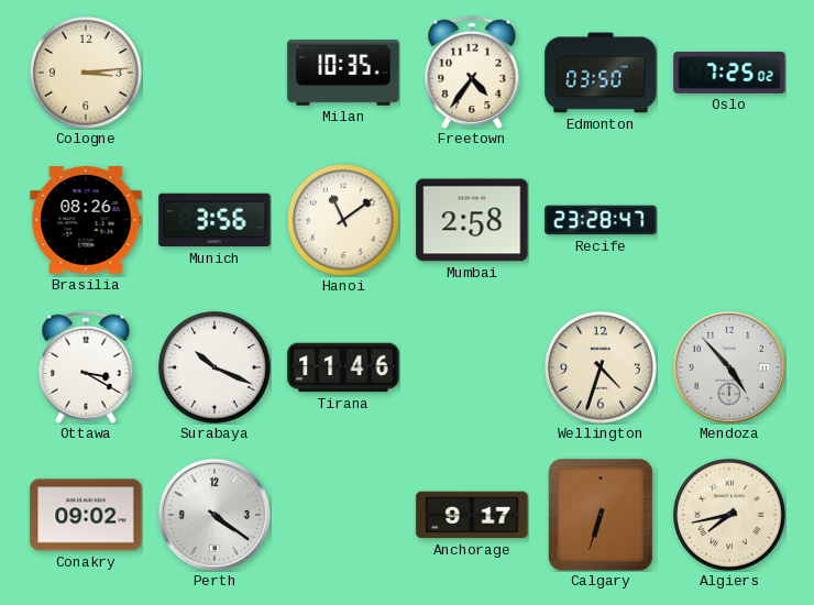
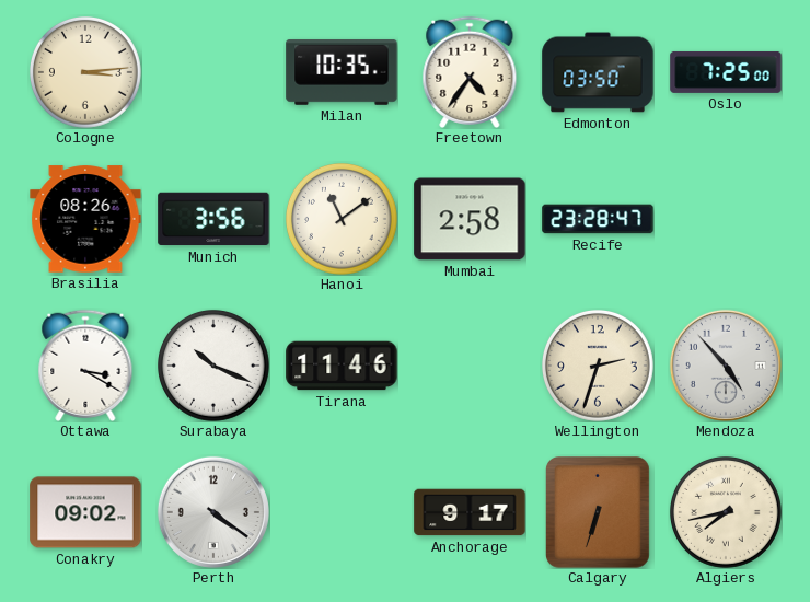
Oslo: 7:25:02 -> 7:25:00
Wellington: 4:33 -> 2:33
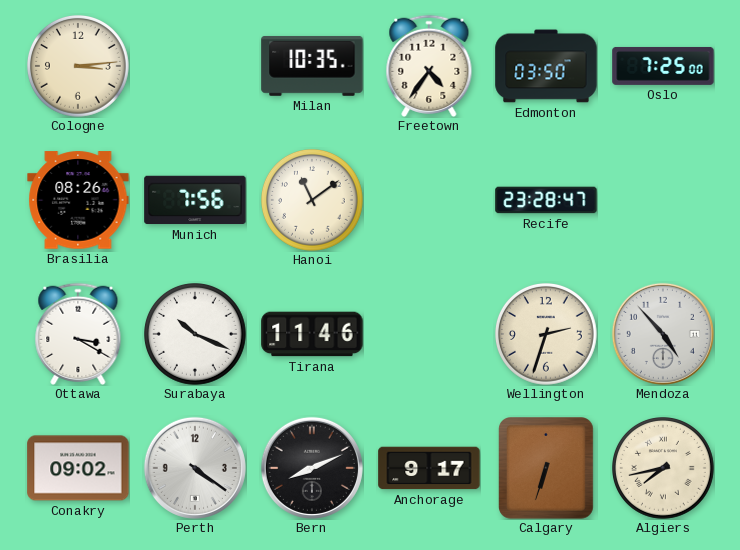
Munich: 3:56 -> 7:56
Mumbai: 2:58 -> none
Bern: none -> 8:11
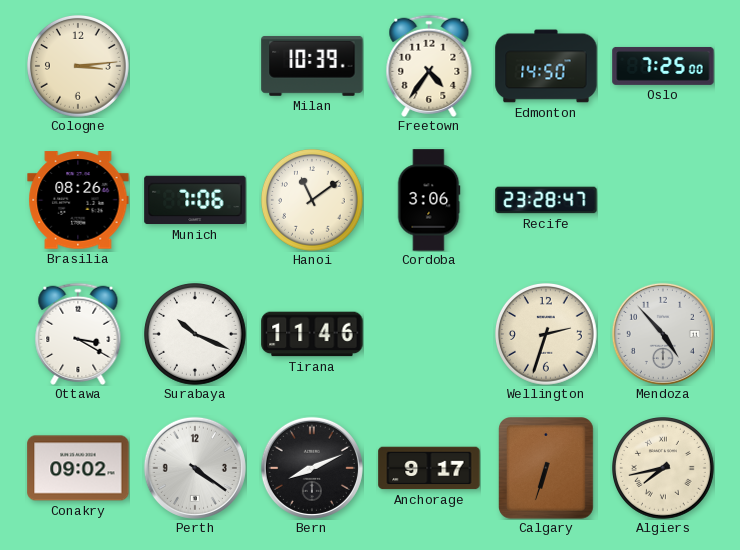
Milan: 10:35 -> 10:39
Edmonton: 03:50 -> 14:50
Munich: 7:56 -> 7:06
Cordoba: none -> 3:06
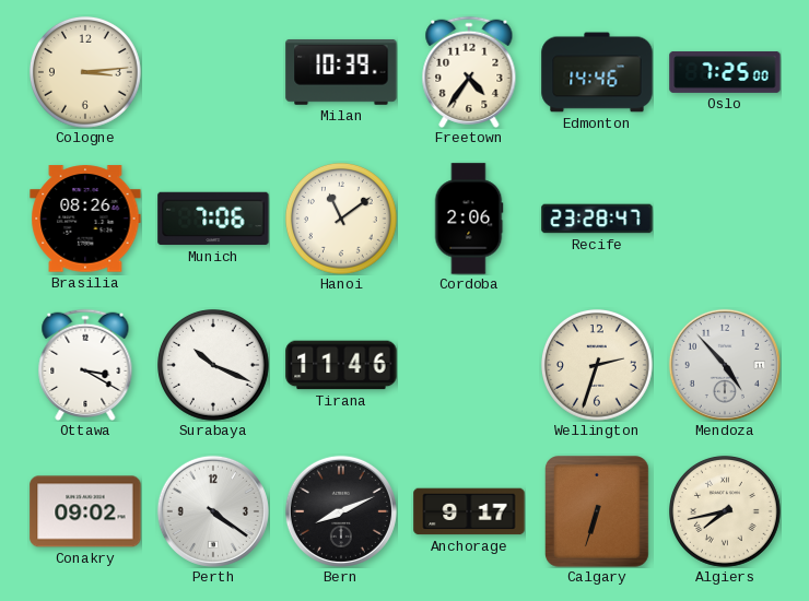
Edmonton: 14:50 -> 14:46
Cordoba: 3:06 -> 2:06
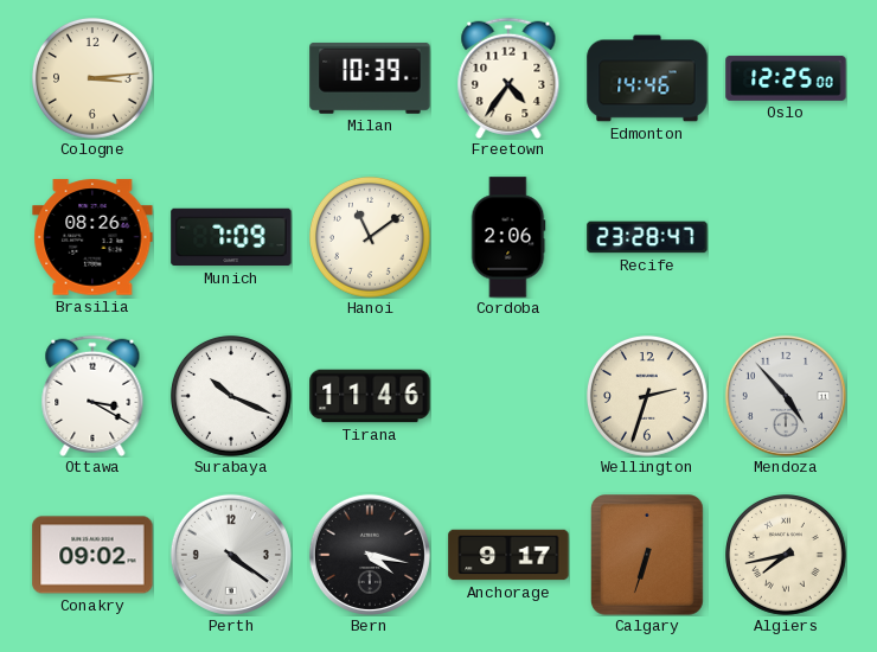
Oslo: 7:25 -> 12:25
Munich: 7:06 -> 7:09
Bern: 8:11 -> 4:17
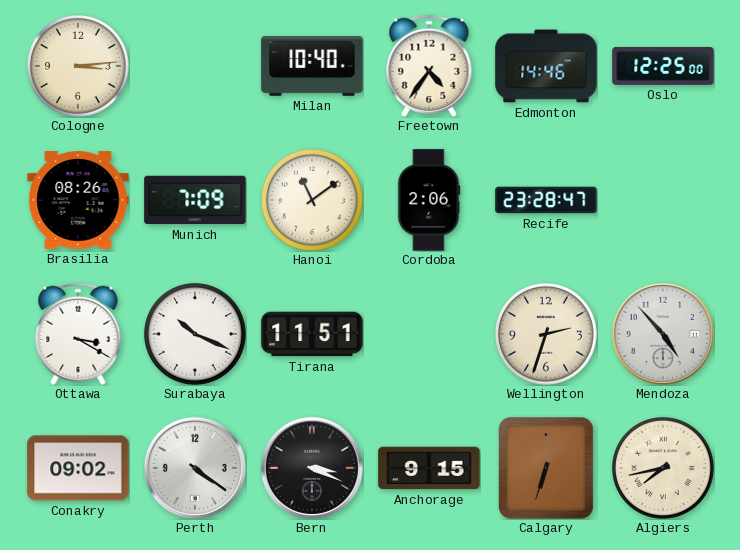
Milan: 10:39 -> 10:40
Tirana: 11:46 -> 11:51
Bern: 4:17 -> 3:19
Anchorage: 9:17 -> 9:15
